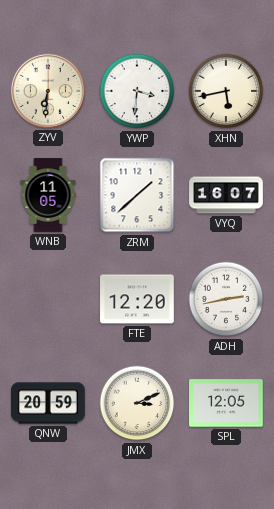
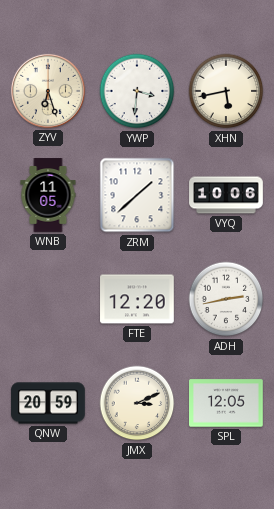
ZYV: 6:31 -> 6:27
VYQ: 16:07 -> 10:06
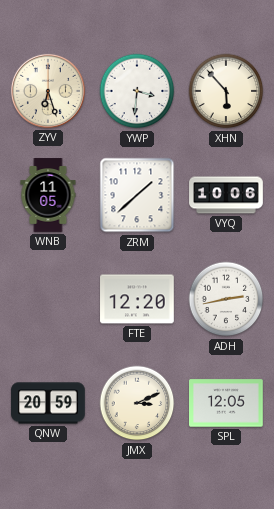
XHN: 5:43 -> 5:53
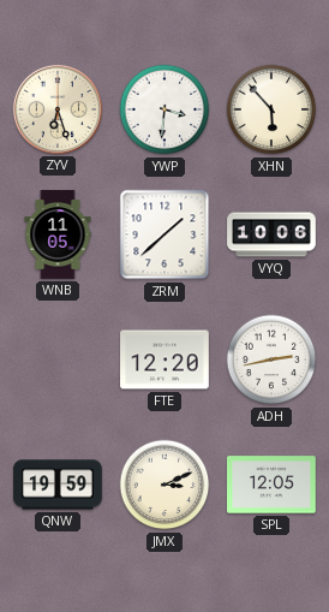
QNW: 20:59 -> 19:59
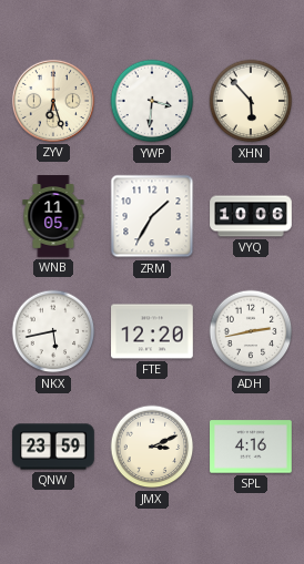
ZRM: 1:38 -> 1:35
NKX: none -> 5:43
QNW: 19:59 -> 23:59
SPL: 12:05 -> 4:16
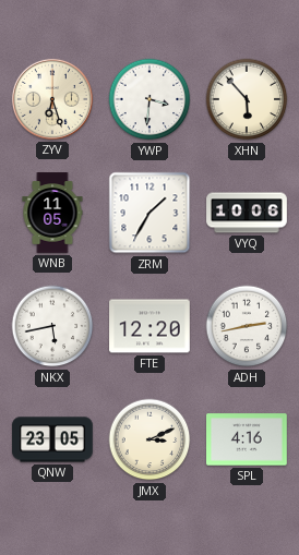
QNW: 23:59 -> 23:05
